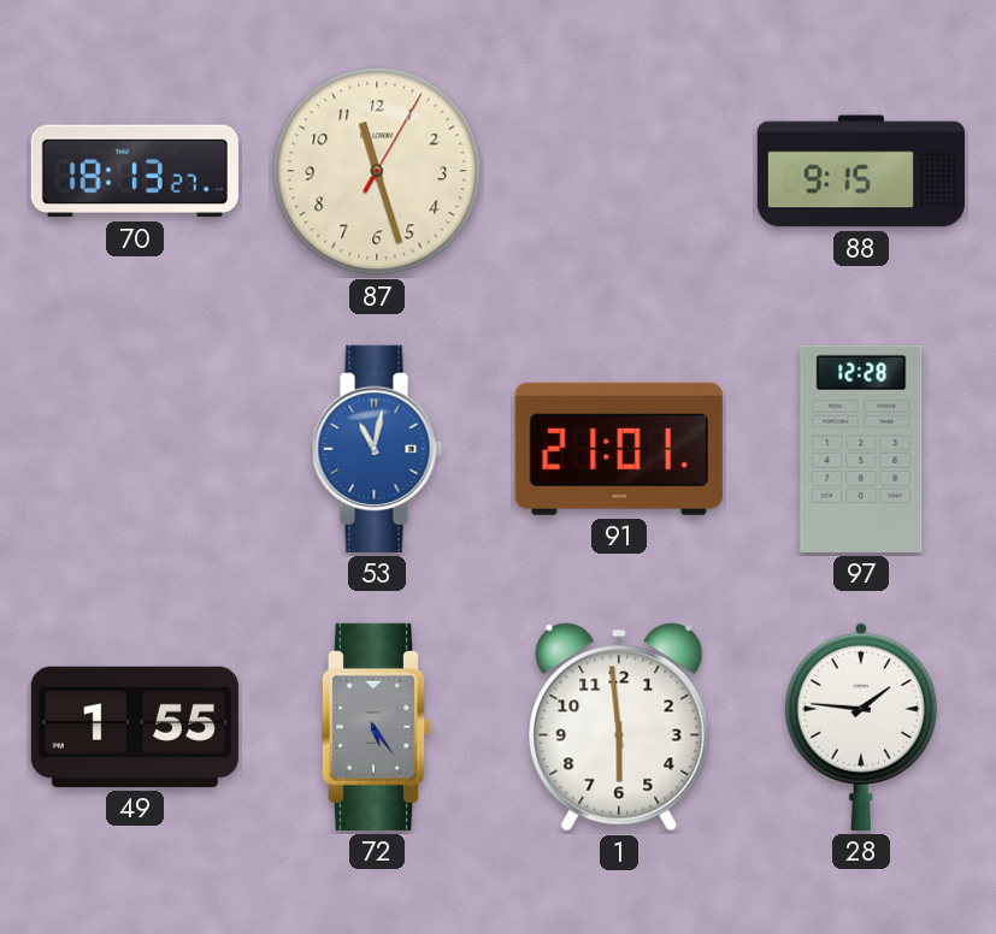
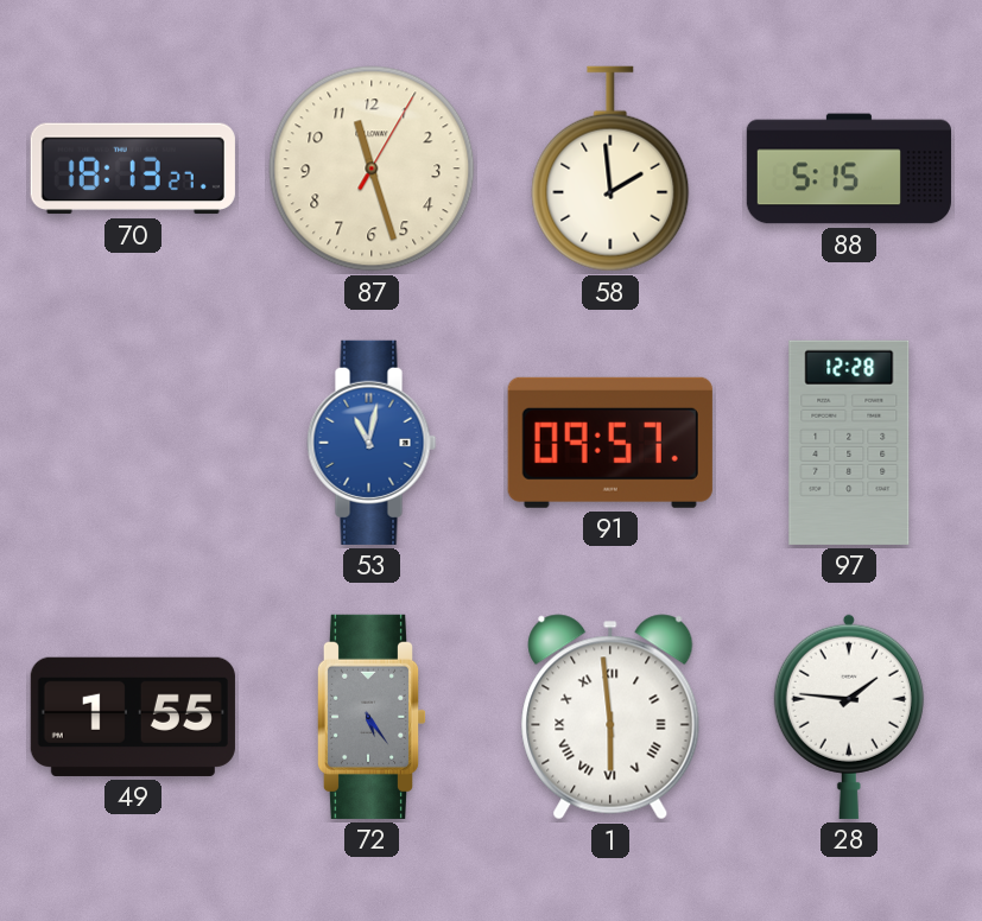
58: none -> 1:59
88: 9:15 -> 5:15
91: 21:01 -> 09:57
1 numerals: Arabic -> Roman
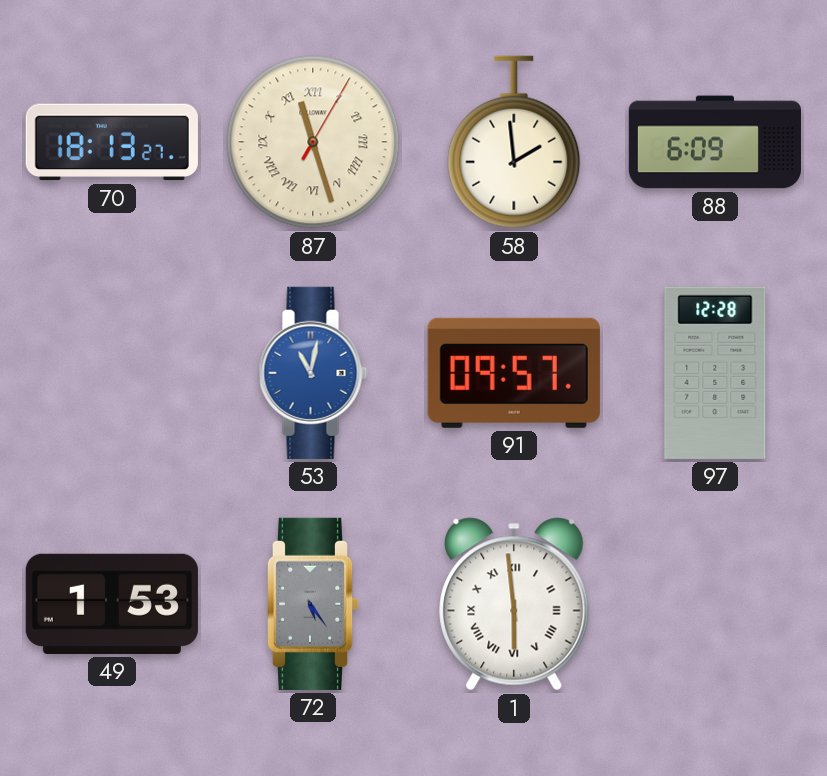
87 numerals: Arabic -> Roman
88: 5:15 -> 6:09
49: 1:55 -> 1:53
28: 1:46 -> none
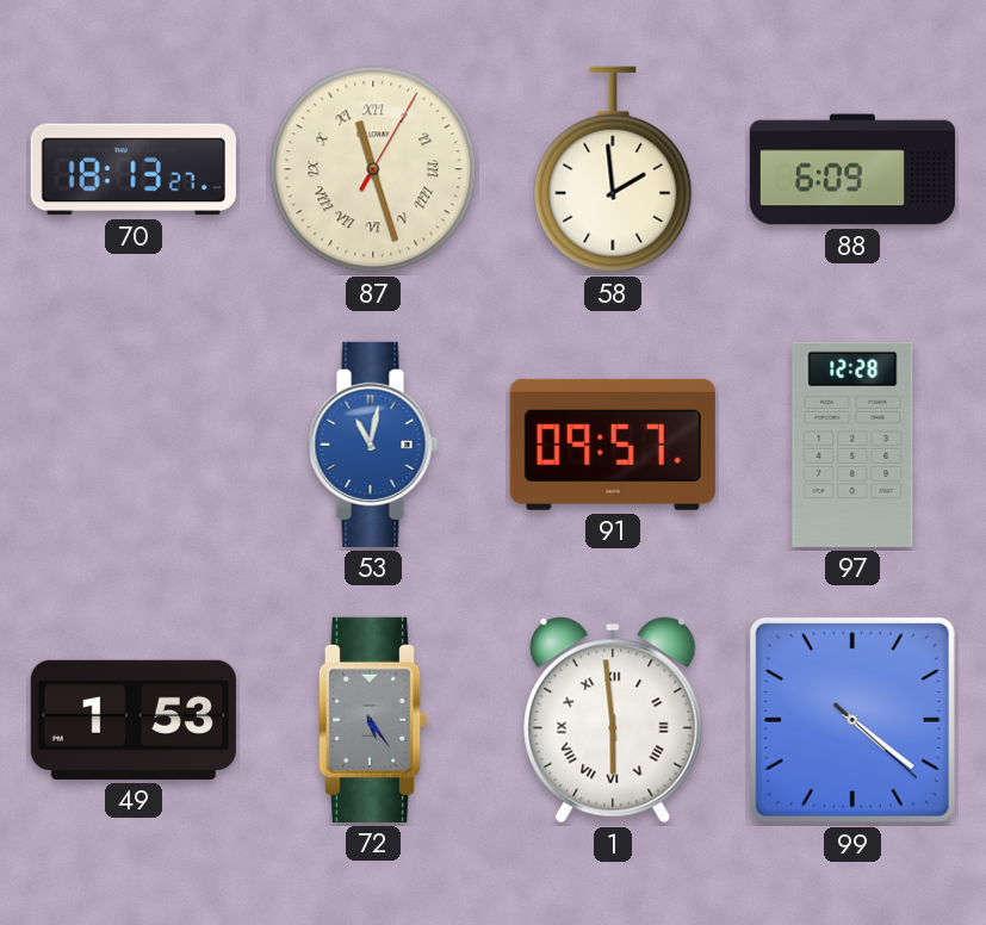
99: none -> 4:21
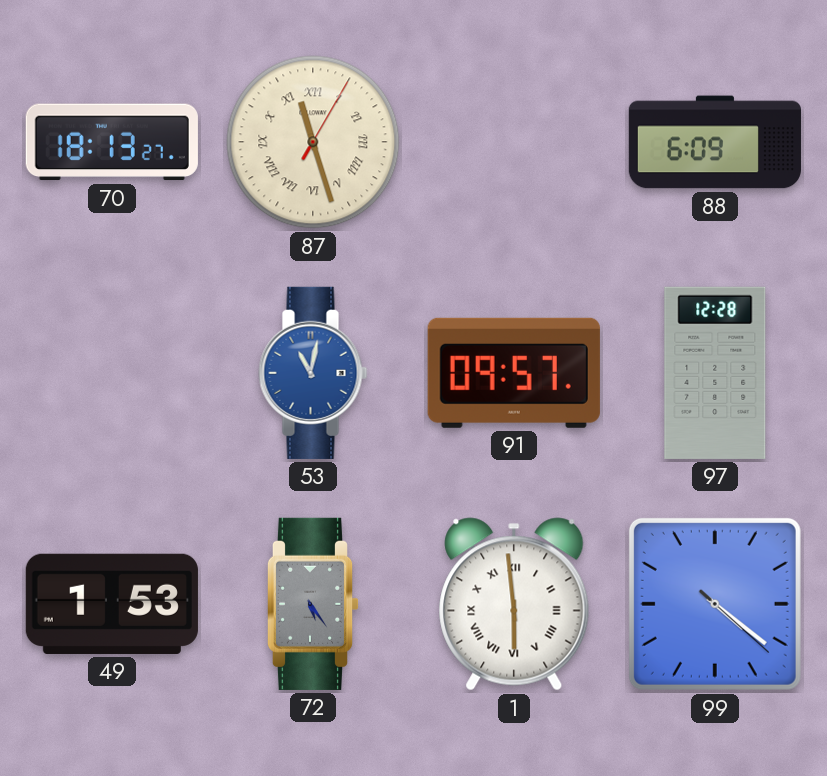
58: 1:59 -> none
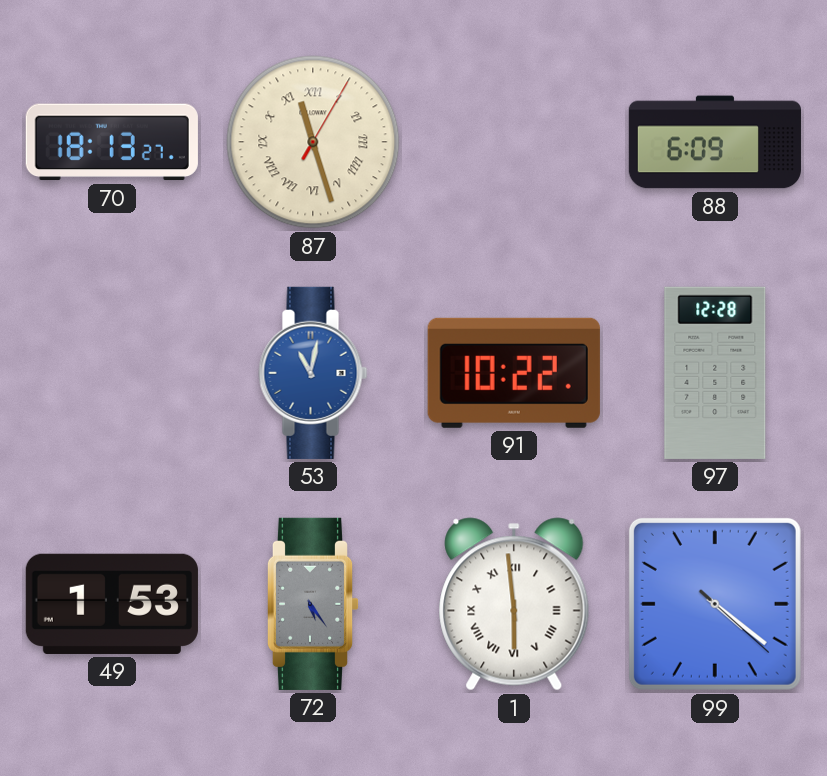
91: 09:57 -> 10:22
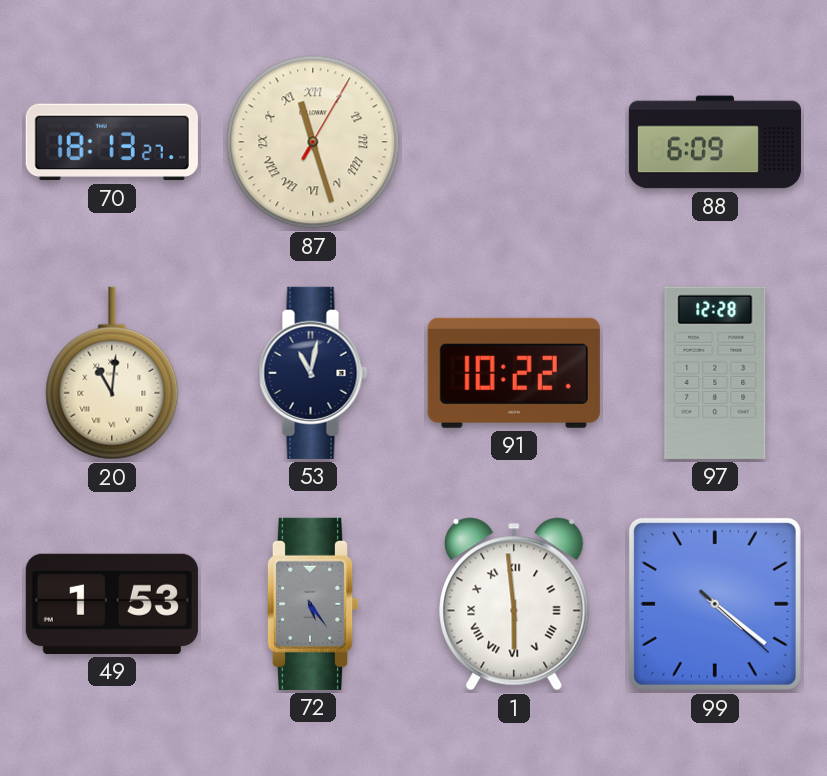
20: none -> 11:01
53 dial: blue -> navy
